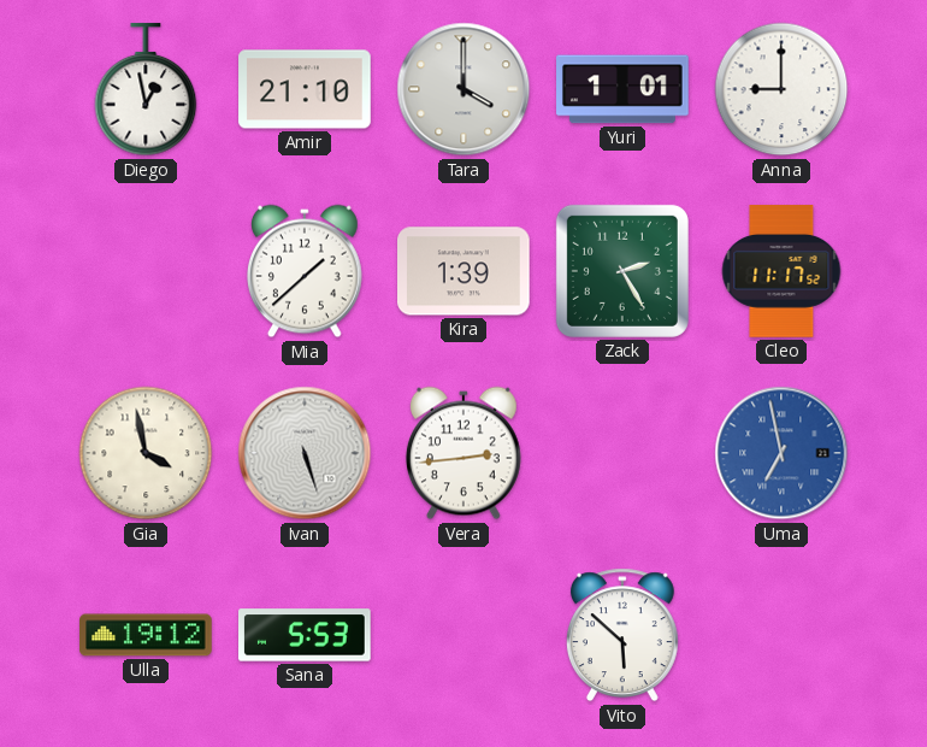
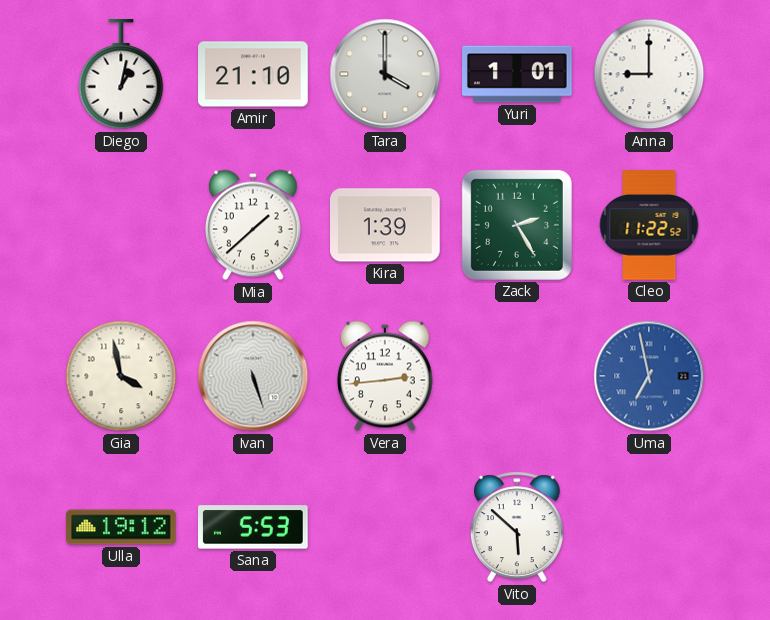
Diego: 12:58 -> 1:02
Cleo: 11:17 -> 11:22
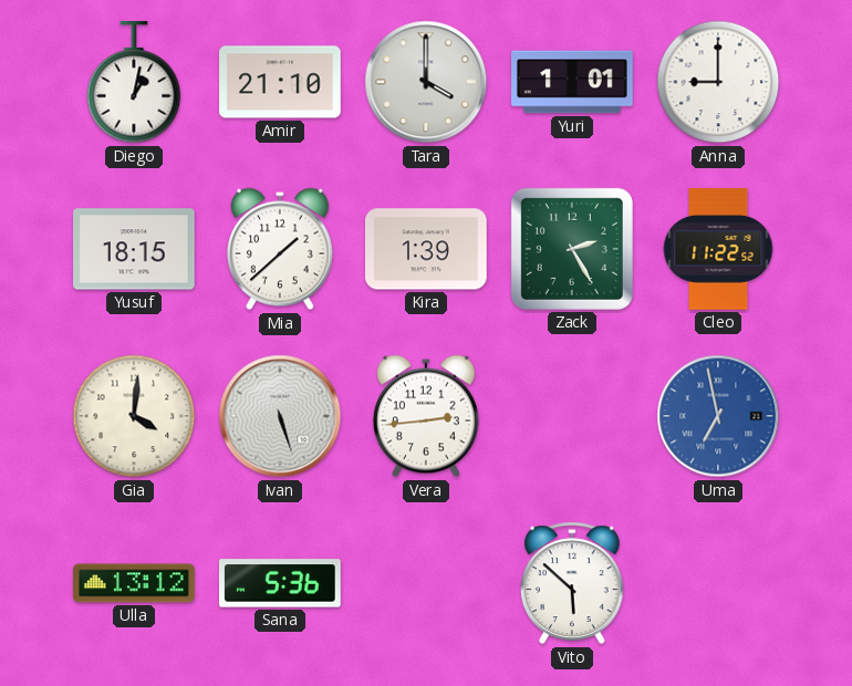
Yusuf: none -> 18:15
Gia: 3:58 -> 4:01
Ulla: 19:12 -> 13:12
Sana: 5:53 -> 5:36
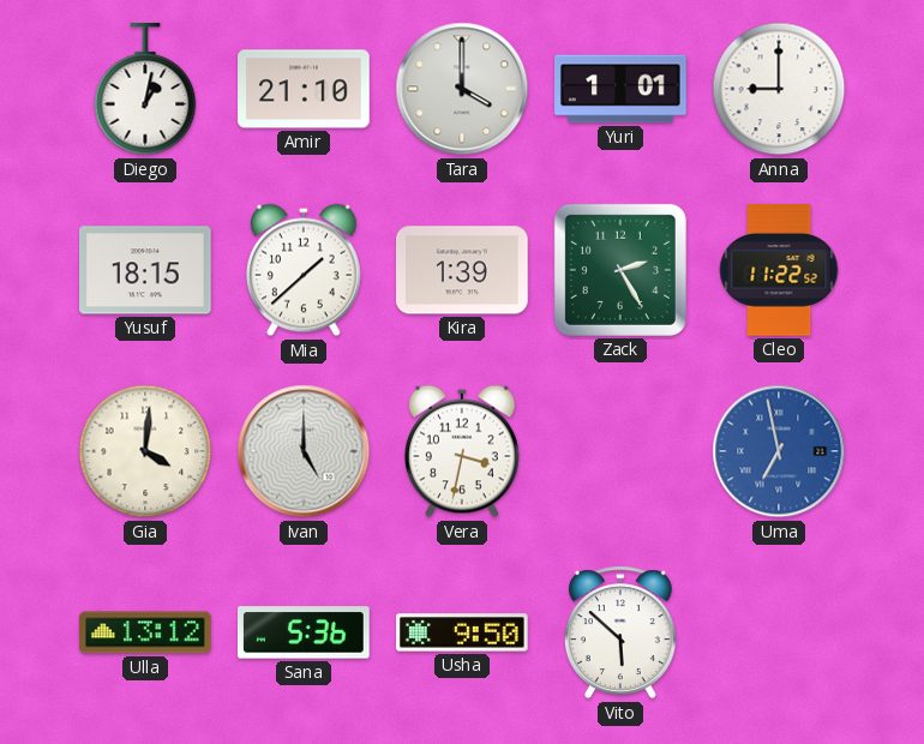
Ivan: 5:27 -> 5:00
Vera: 2:44 -> 3:32
Usha: none -> 9:50
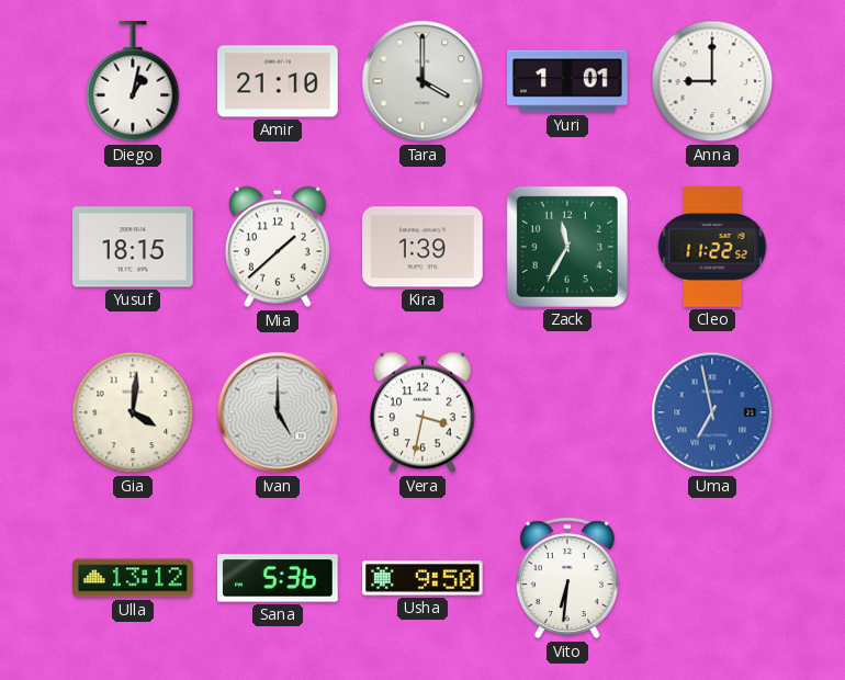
Zack: 2:25 -> 11:35
Vito: 5:52 -> 6:31
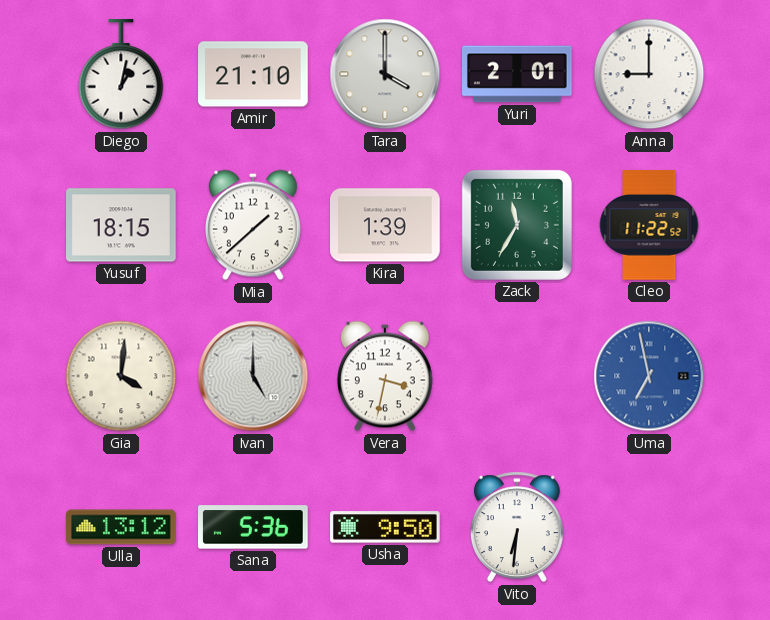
Yuri: 1:01 -> 2:01
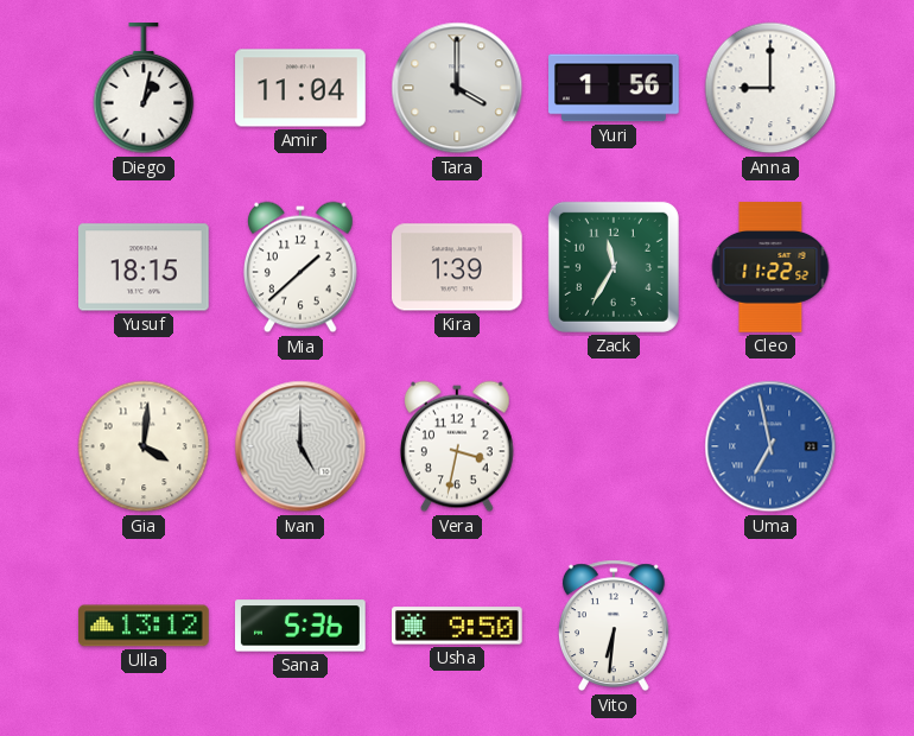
Amir: 21:10 -> 11:04
Yuri: 2:01 -> 1:56
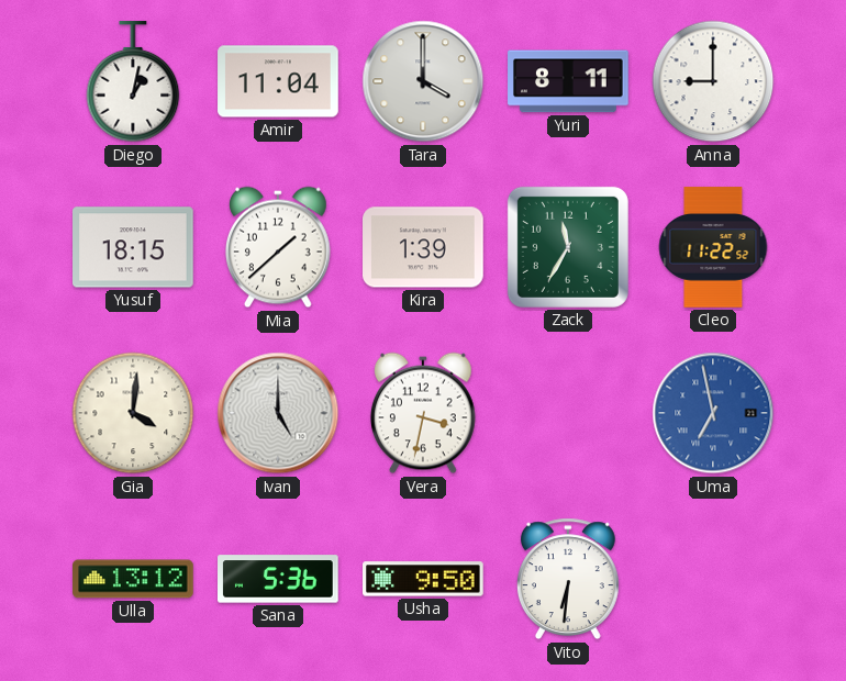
Yuri: 1:56 -> 8:11
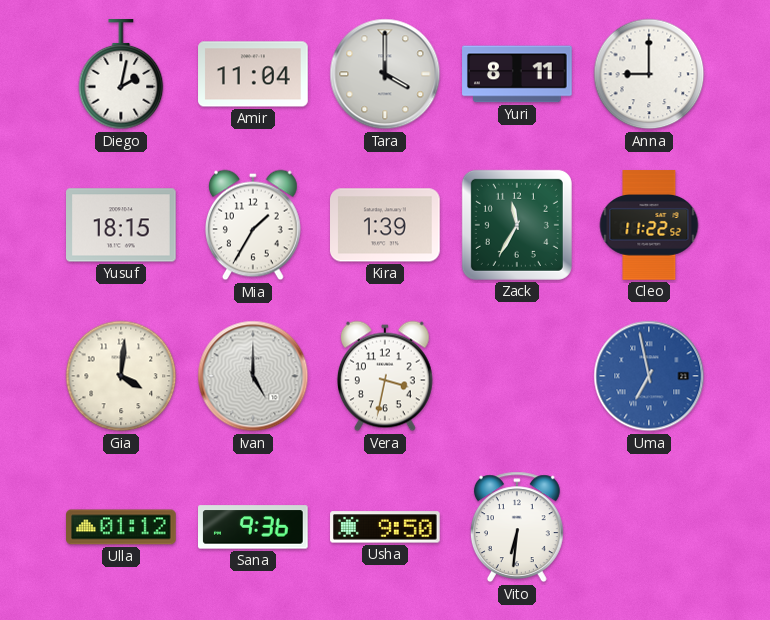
Diego: 1:02 -> 2:02
Mia: 1:38 -> 1:35
Ulla: 13:12 -> 01:12
Sana: 5:36 -> 9:36
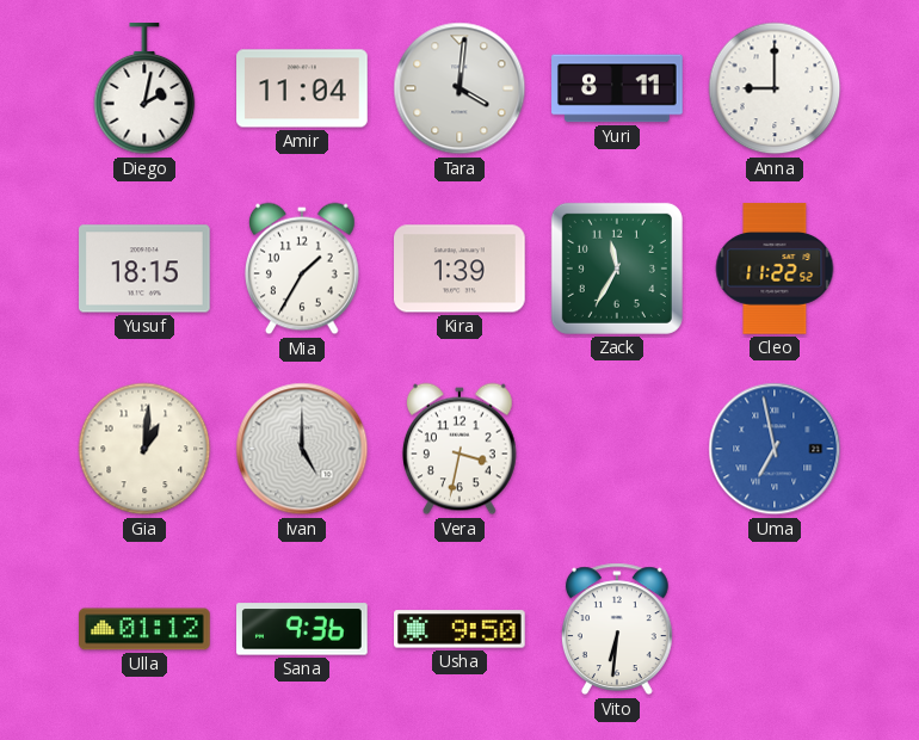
Tara: 4:00 -> 4:01
Gia: 4:01 -> 1:01
